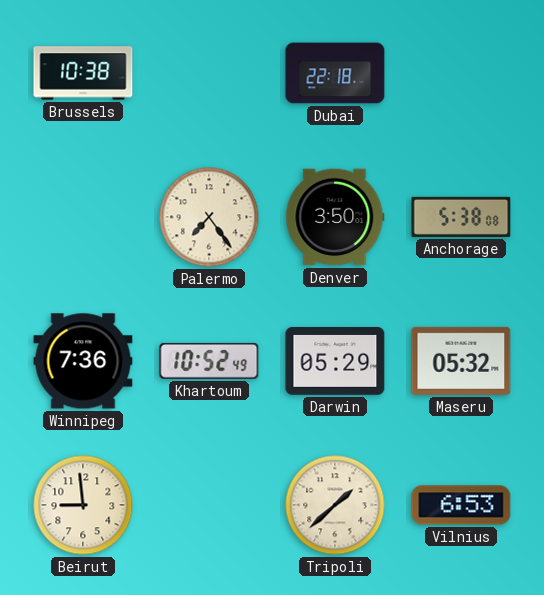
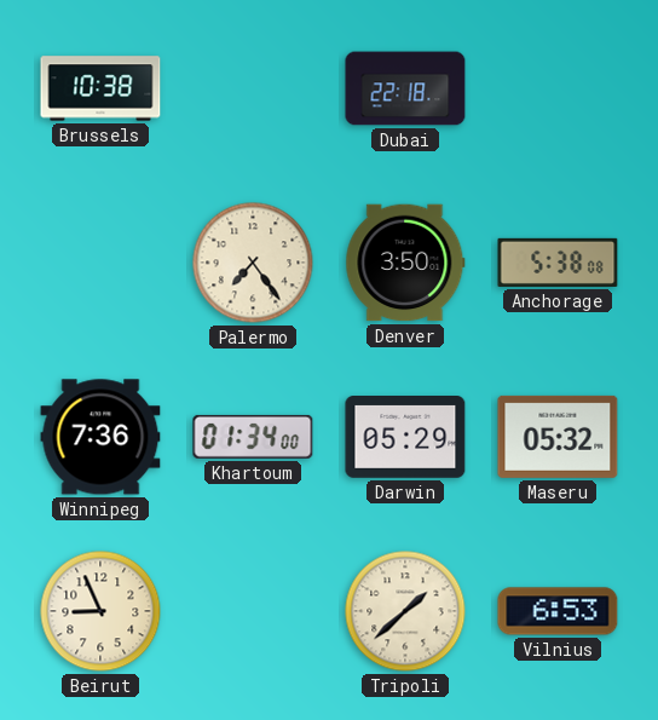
Khartoum: 10:52 -> 01:34
Beirut: 8:59 -> 8:56
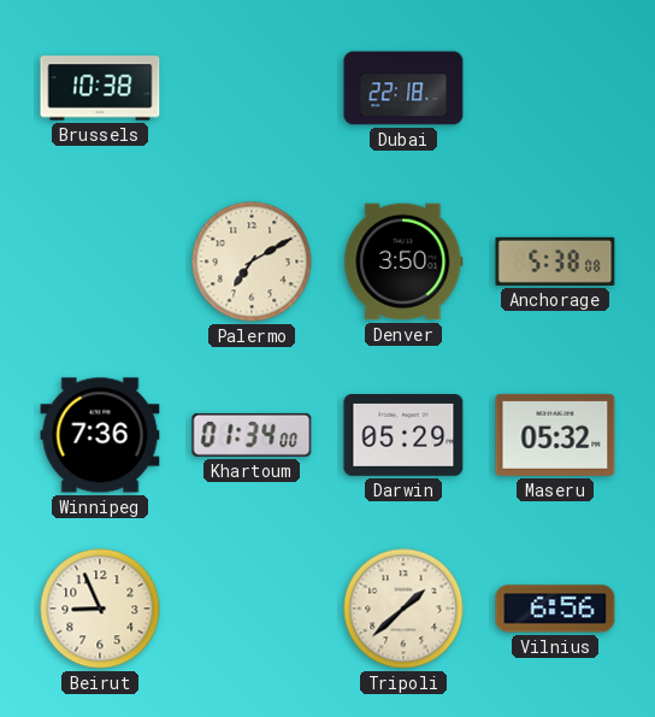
Palermo: 7:24 -> 7:10
Vilnius: 6:53 -> 6:56
